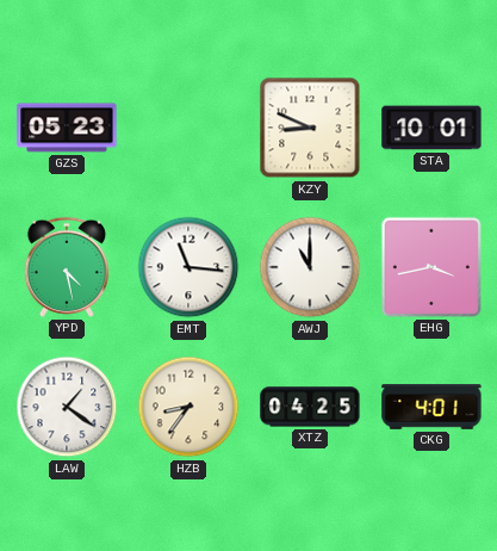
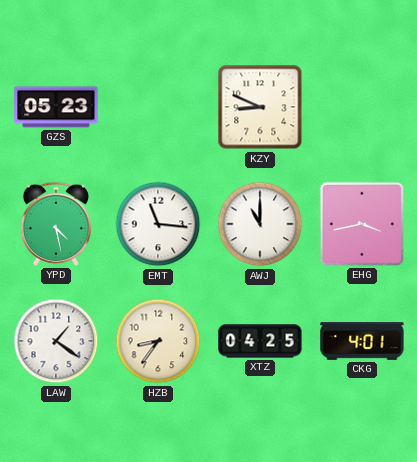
STA: 10:01 -> none
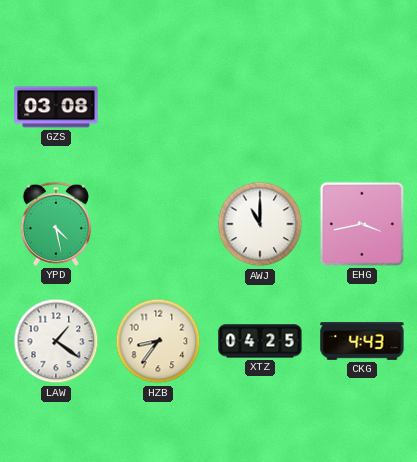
GZS: 05:23 -> 03:08
KZY: 8:49 -> none
EMT: 11:16 -> none
CKG: 4:01 -> 4:43
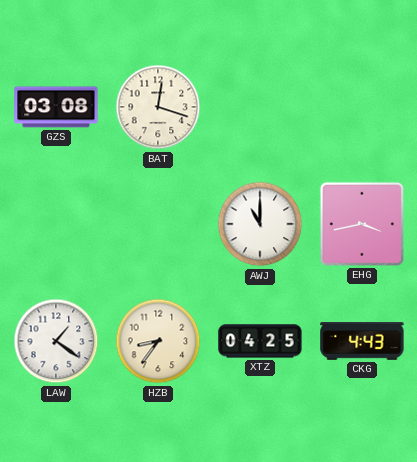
BAT: none -> 12:18
YPD: 4:28 -> none
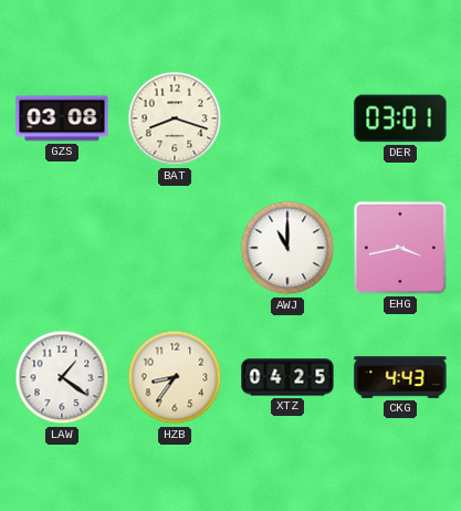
BAT: 12:18 -> 8:18
DER: none -> 03:01
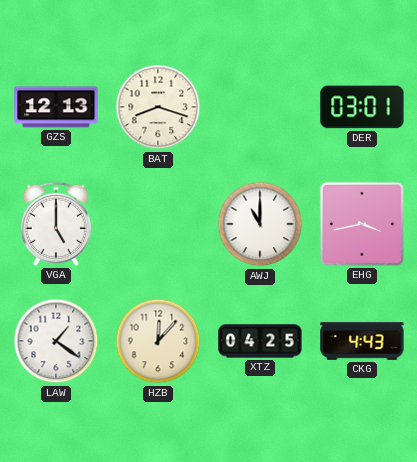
GZS: 03:08 -> 12:13
VGA: none -> 5:00
HZB: 8:36 -> 12:07
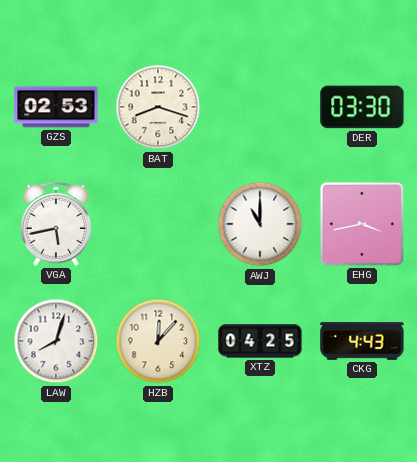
GZS: 12:13 -> 02:53
DER: 03:01 -> 03:30
VGA: 5:00 -> 5:43
LAW: 1:21 -> 8:03
